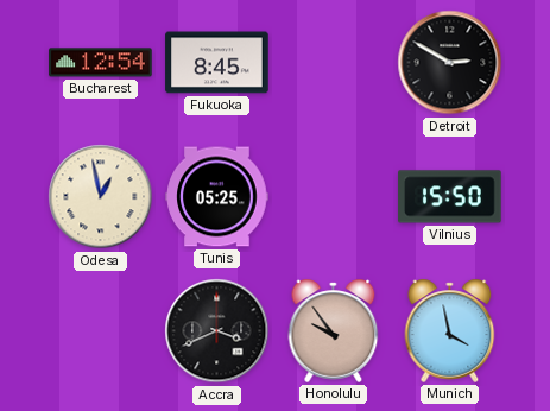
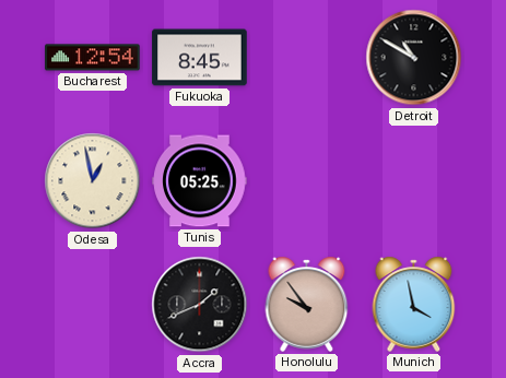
Detroit: 2:50 -> 10:50
Vilnius: 15:50 -> none
Accra: 3:41 -> 1:41
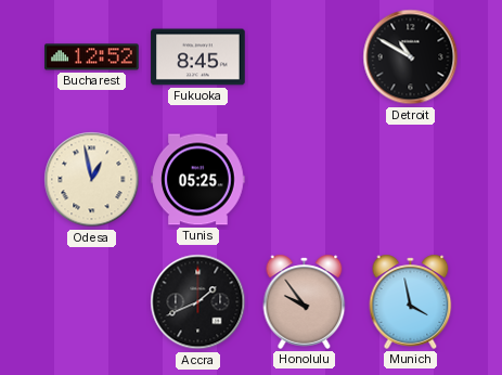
Bucharest: 12:54 -> 12:52
